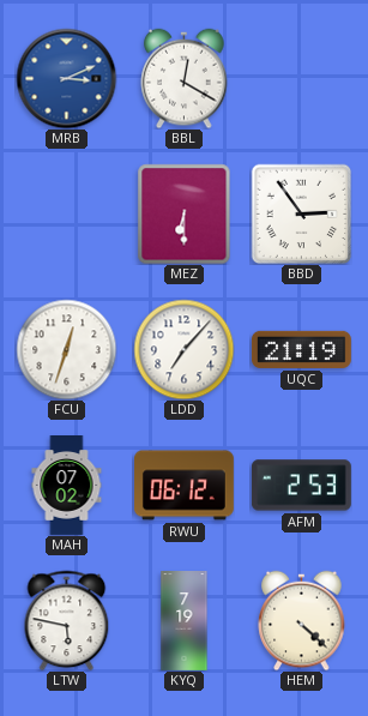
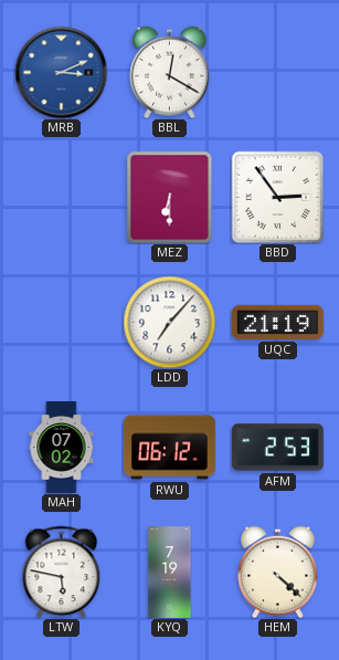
FCU: 12:33 -> none
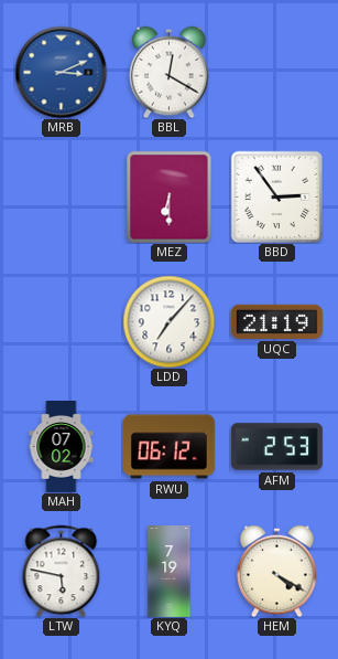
HEM: 4:22 -> 4:20
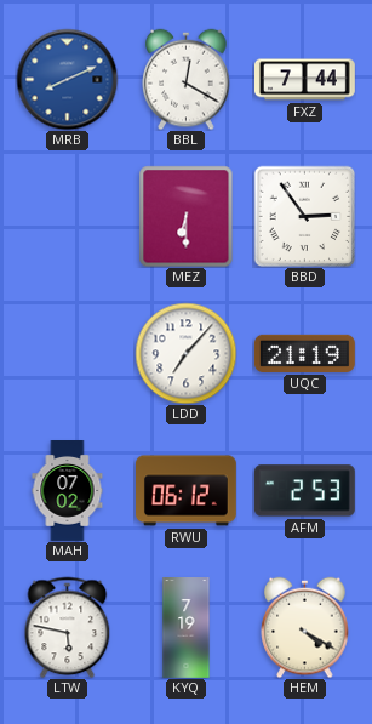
MRB: 3:11 -> 8:11
FXZ: none -> 7:44
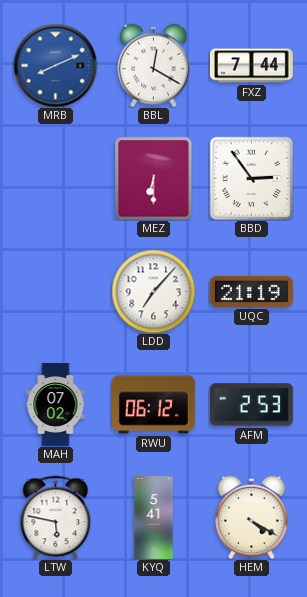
KYQ: 7:19 -> 5:41
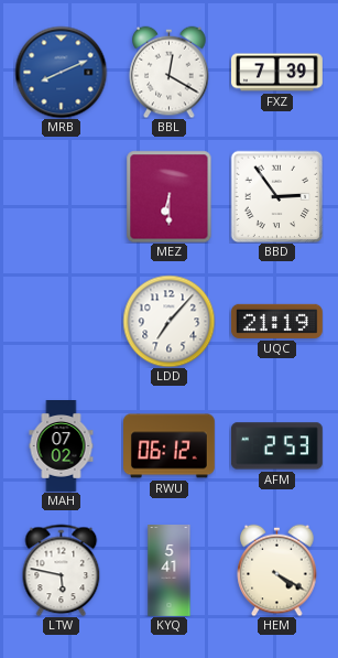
FXZ: 7:44 -> 7:39
